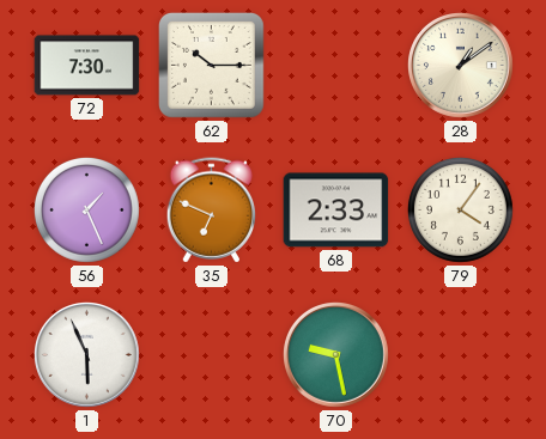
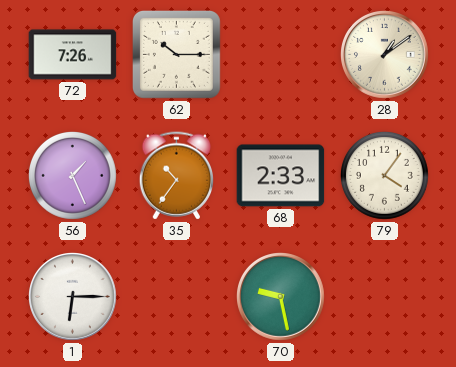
72: 7:30 -> 7:26
35: 6:49 -> 10:36
1: 5:56 -> 6:15
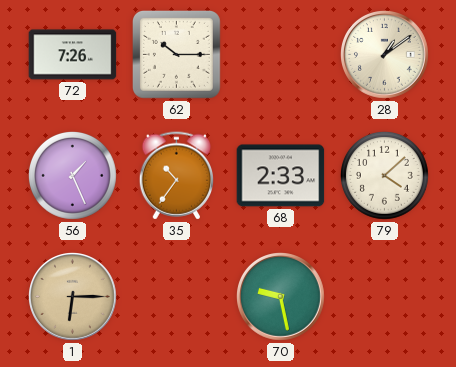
79: 4:06 -> 4:08
1 dial: white -> champagne
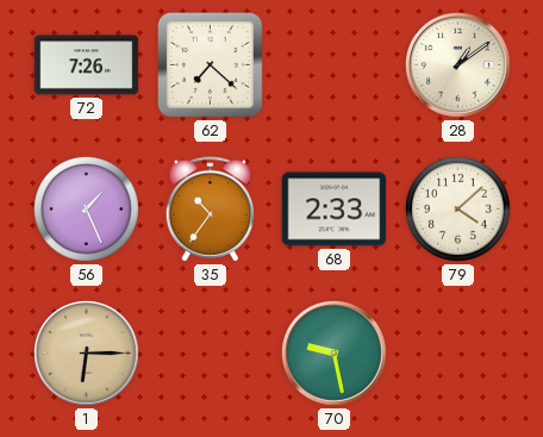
62: 10:15 -> 7:22
